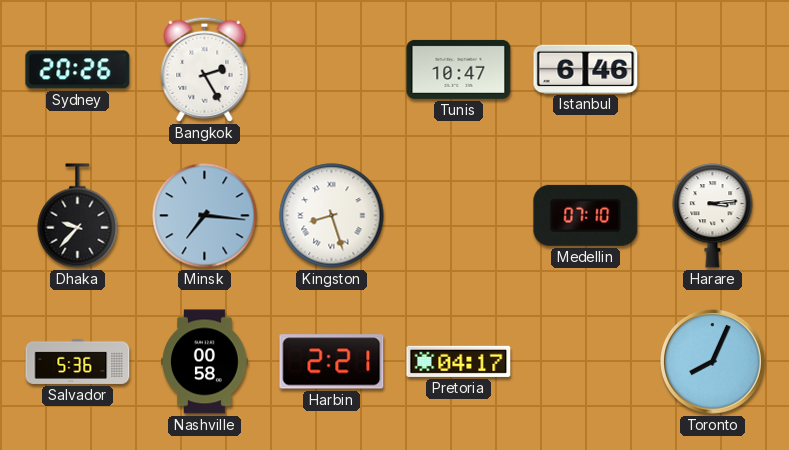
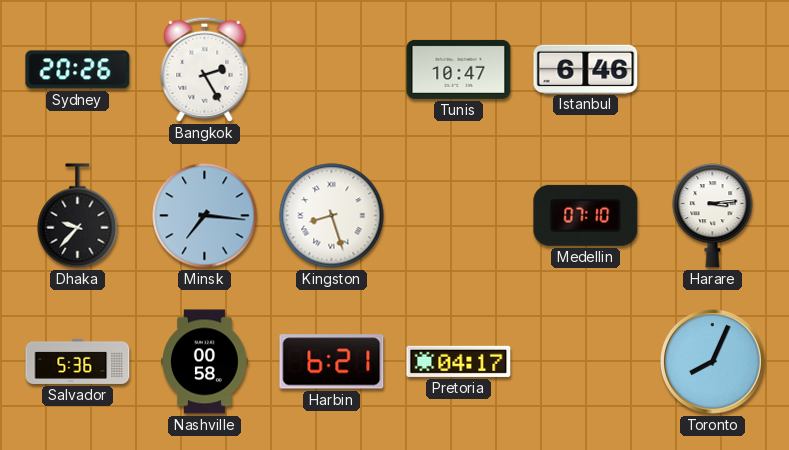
Harbin: 2:21 -> 6:21
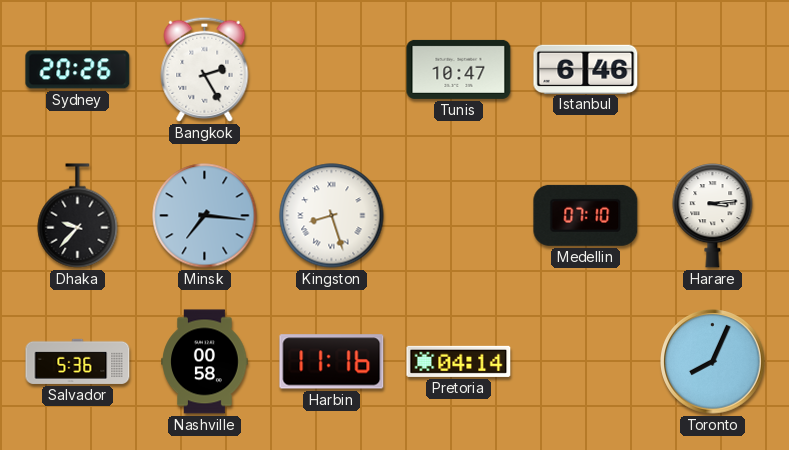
Harbin: 6:21 -> 11:16
Pretoria: 04:17 -> 04:14
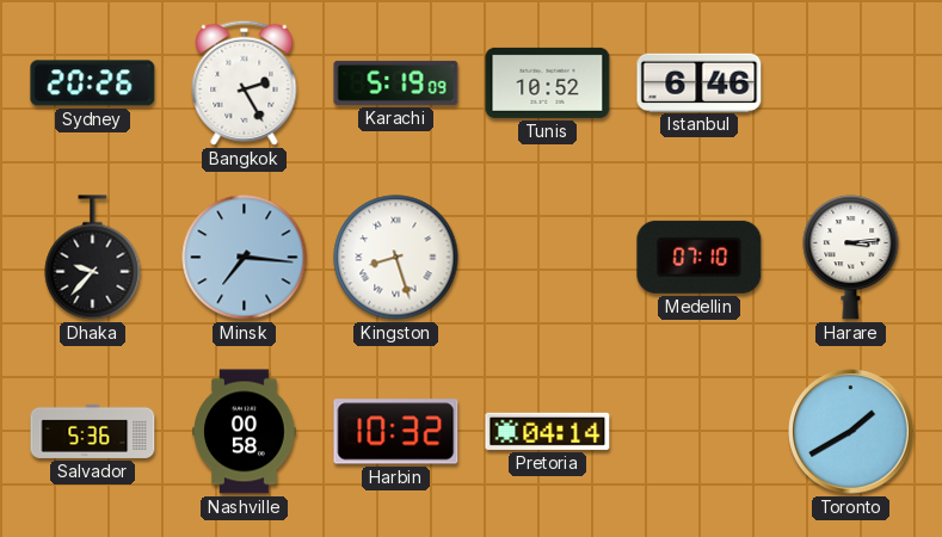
Karachi: none -> 5:19
Tunis: 10:47 -> 10:52
Harbin: 11:16 -> 10:32
Toronto: 8:04 -> 1:40
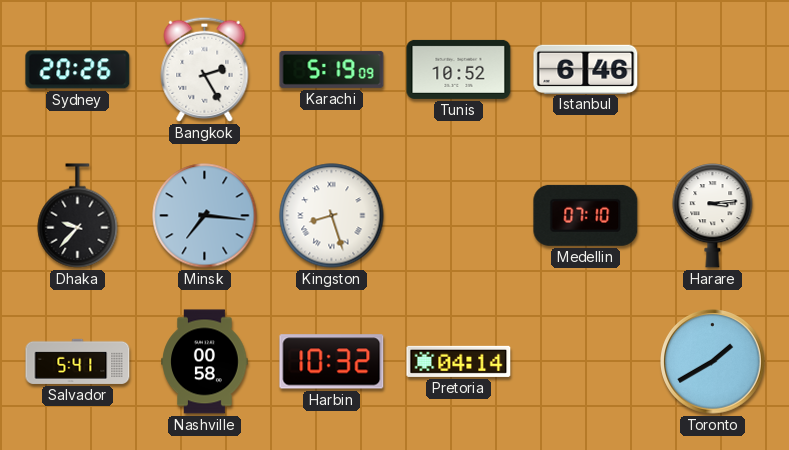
Salvador: 5:36 -> 5:41
